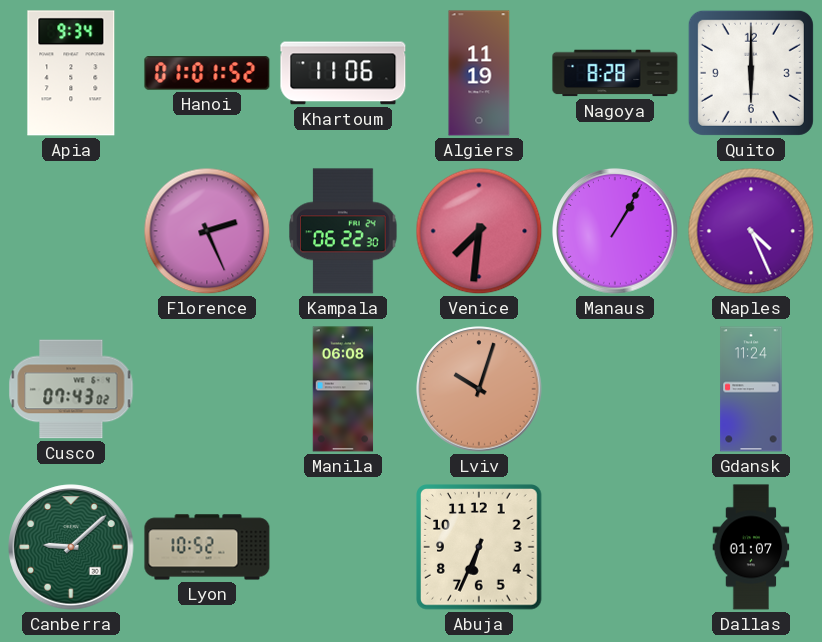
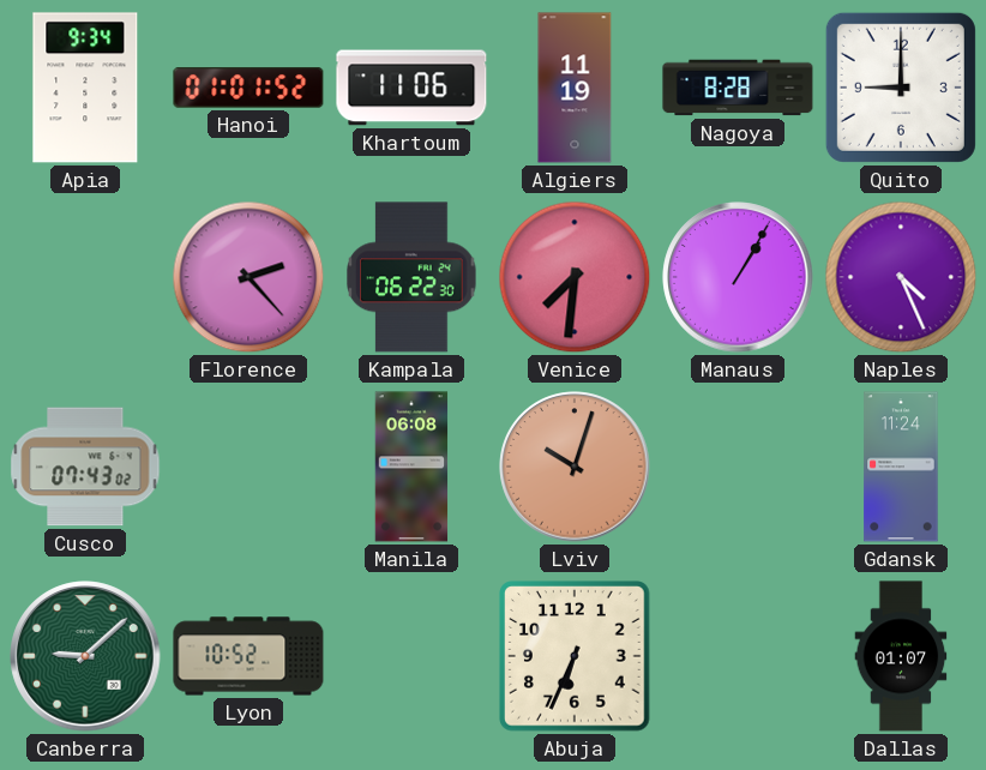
Quito: 6:00 -> 9:00
Florence: 2:26 -> 2:23
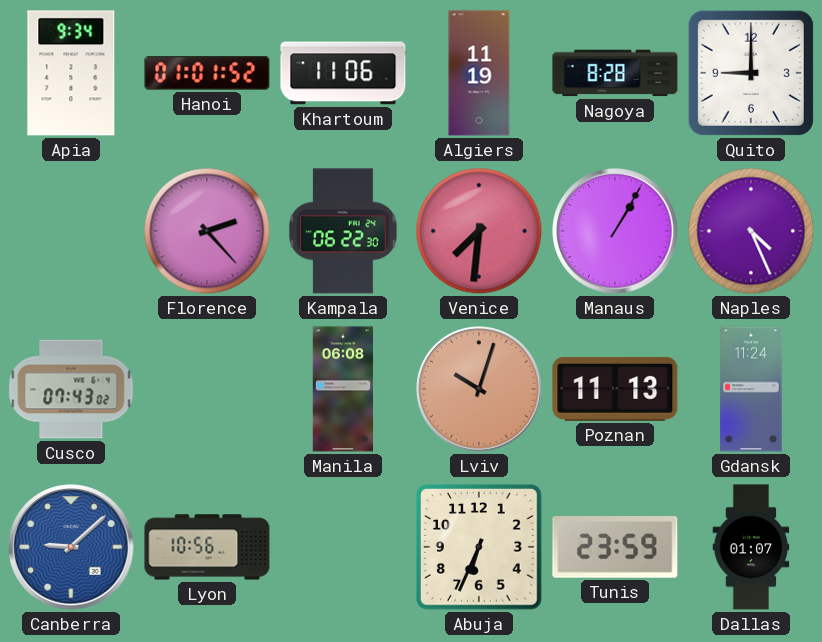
Poznan: none -> 11:13
Canberra dial: green -> blue
Lyon: 10:52 -> 10:56
Tunis: none -> 23:59
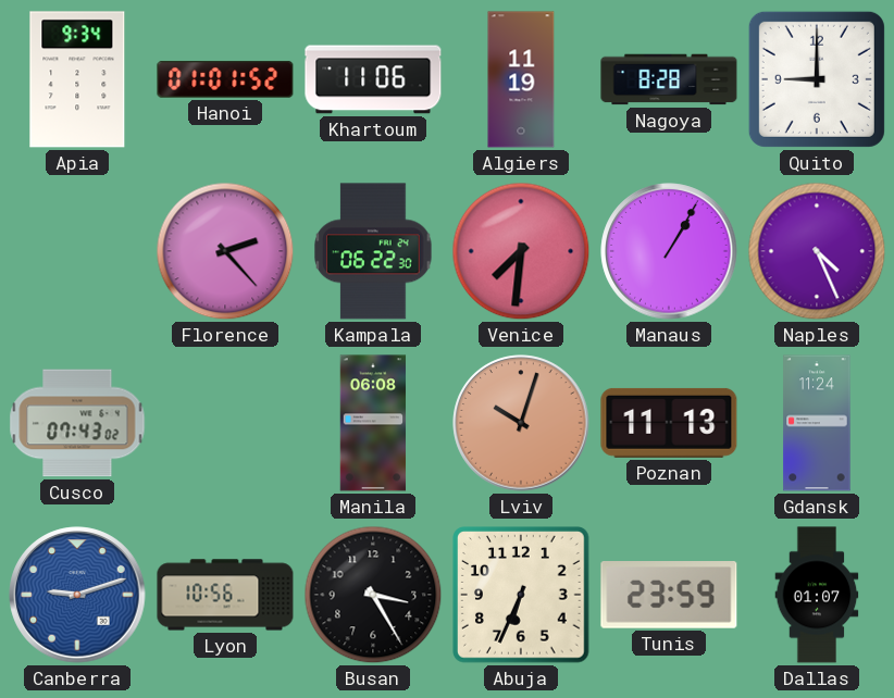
Canberra: 9:08 -> 9:12
Busan: none -> 3:25
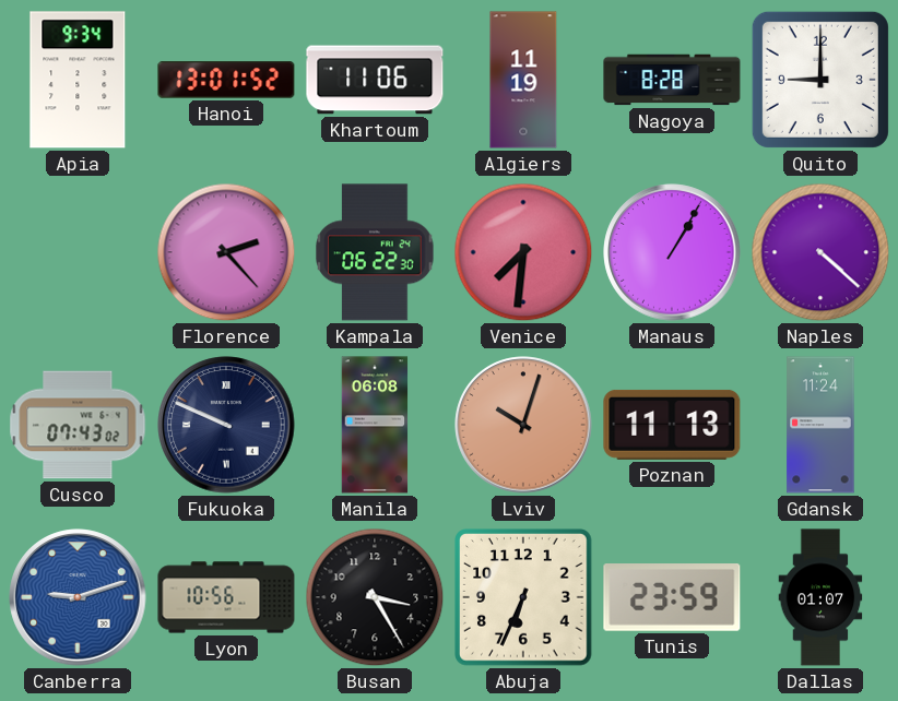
Hanoi: 01:01 -> 13:01
Naples: 4:26 -> 4:22
Fukuoka: none -> 9:49
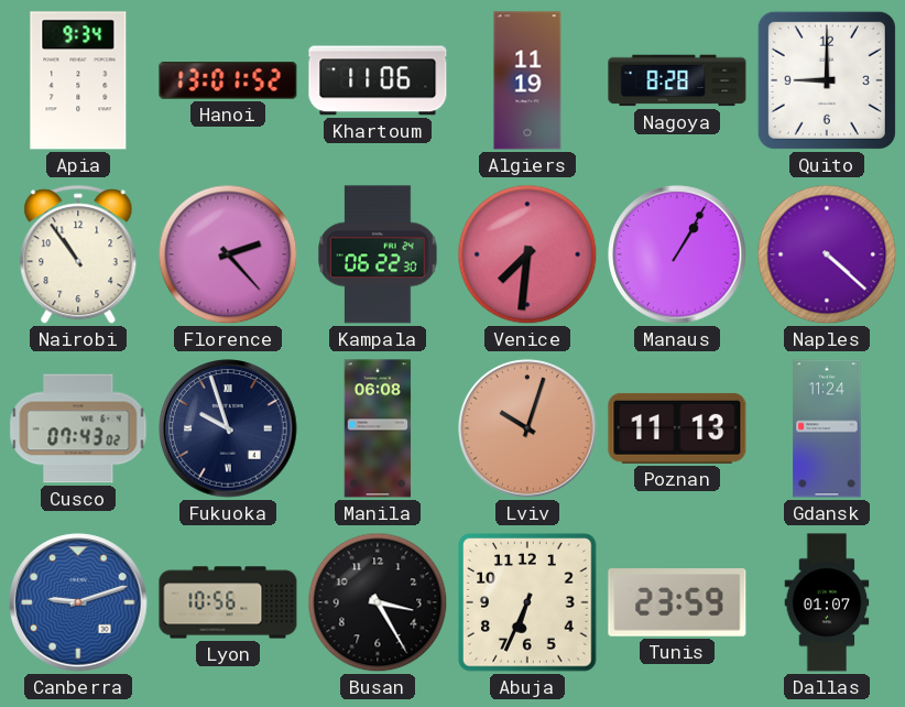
Nairobi: none -> 10:54
Fukuoka: 9:49 -> 9:57
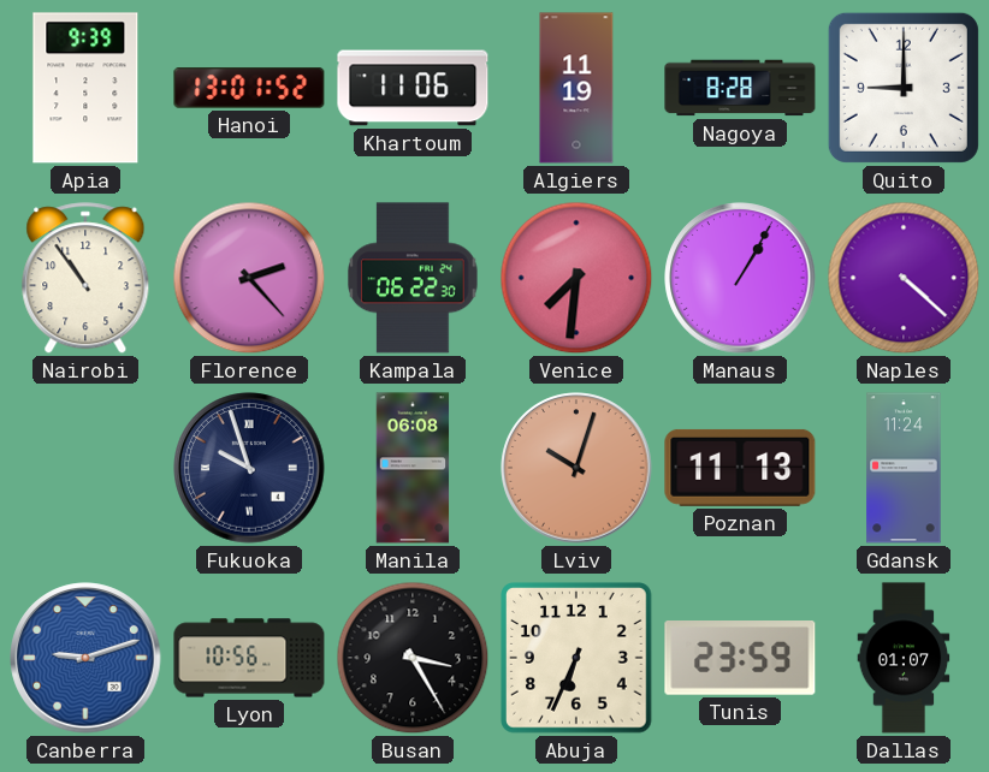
Apia: 9:34 -> 9:39
Cusco: 07:43 -> none
